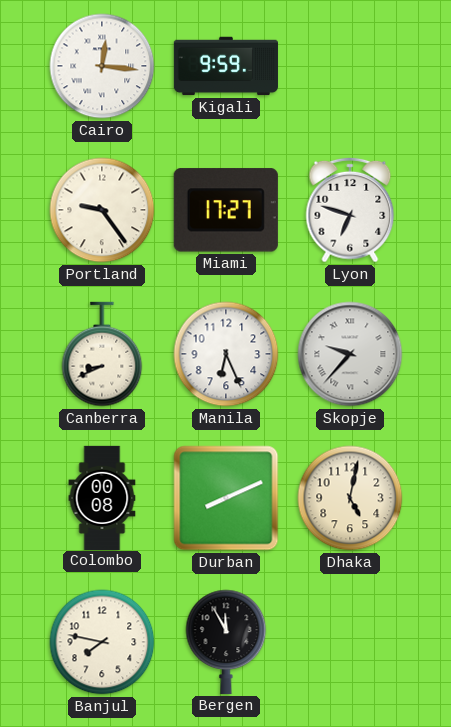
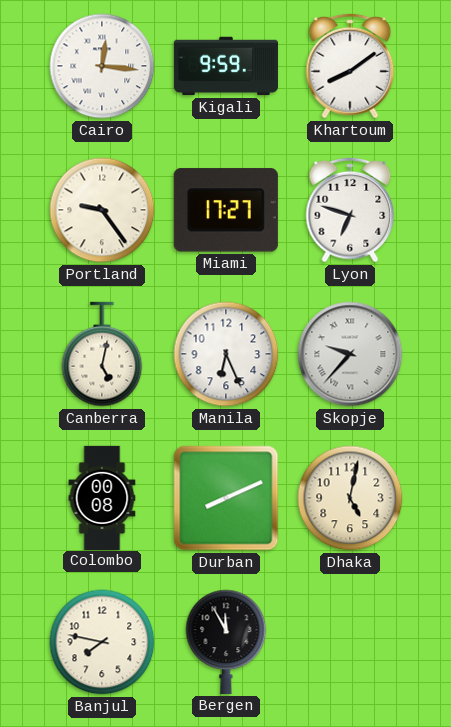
Khartoum: none -> 8:09
Canberra: 8:41 -> 5:02
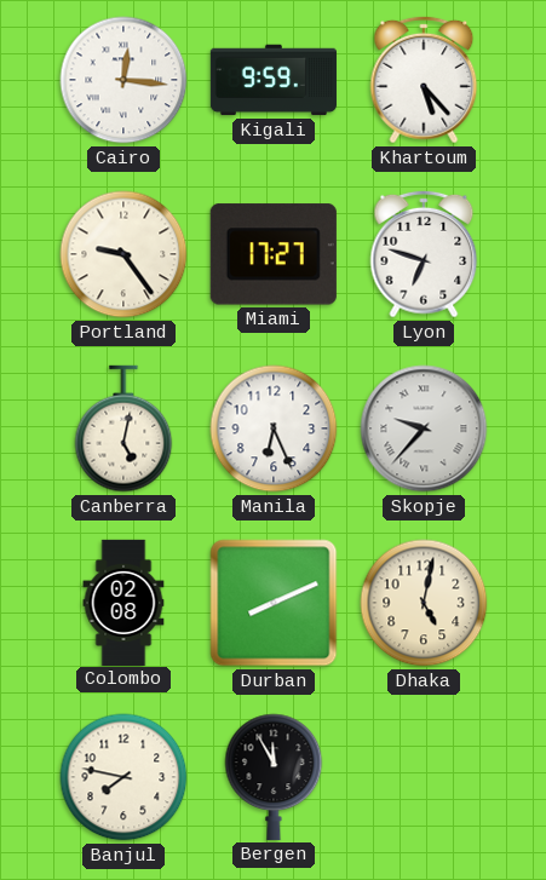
Khartoum: 8:09 -> 5:23
Colombo: 00:08 -> 02:08
